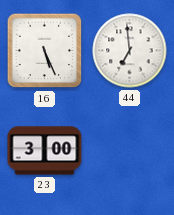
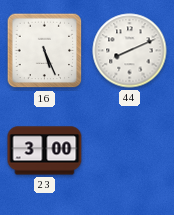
44: 6:59 -> 8:11
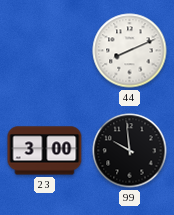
16: 5:26 -> none
99: none -> 9:59
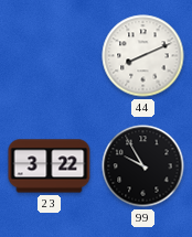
23: 3:00 -> 3:22
99: 9:59 -> 9:55
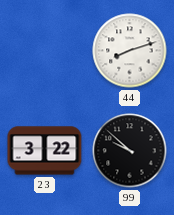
44: 8:11 -> 8:12
99: 9:55 -> 9:52
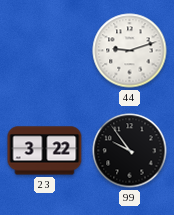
44: 8:12 -> 9:12
99: 9:52 -> 9:54
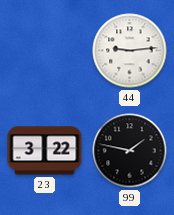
44: 9:12 -> 9:14
99: 9:54 -> 1:47
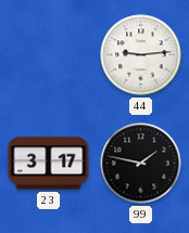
23: 3:22 -> 3:17
